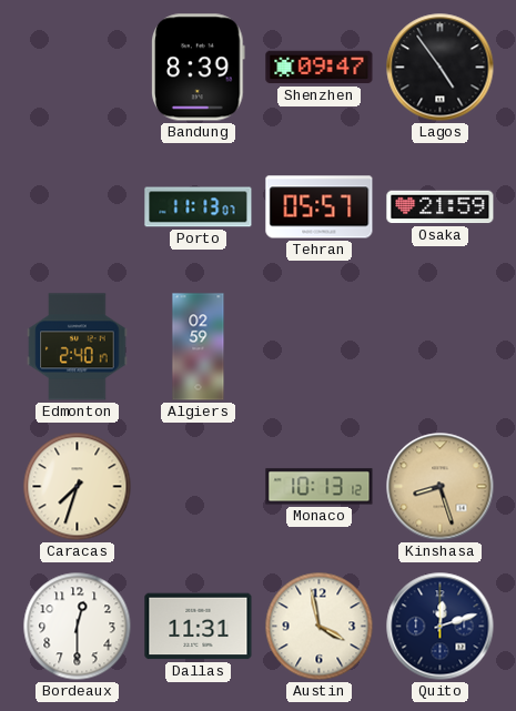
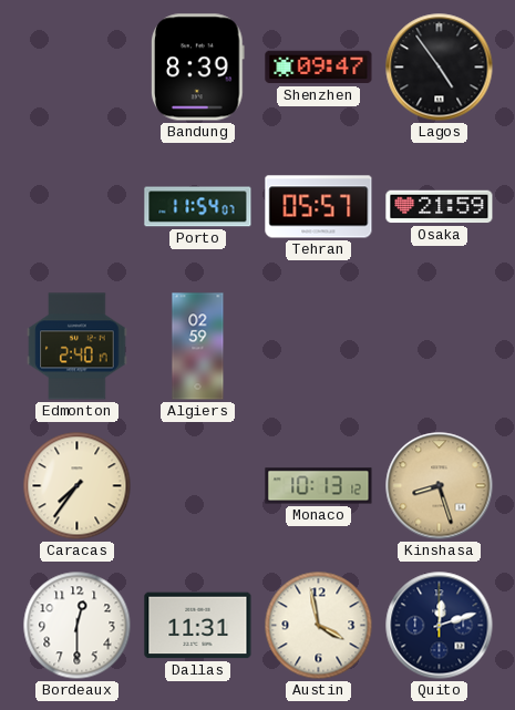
Porto: 11:13 -> 11:54
Caracas: 7:33 -> 7:36
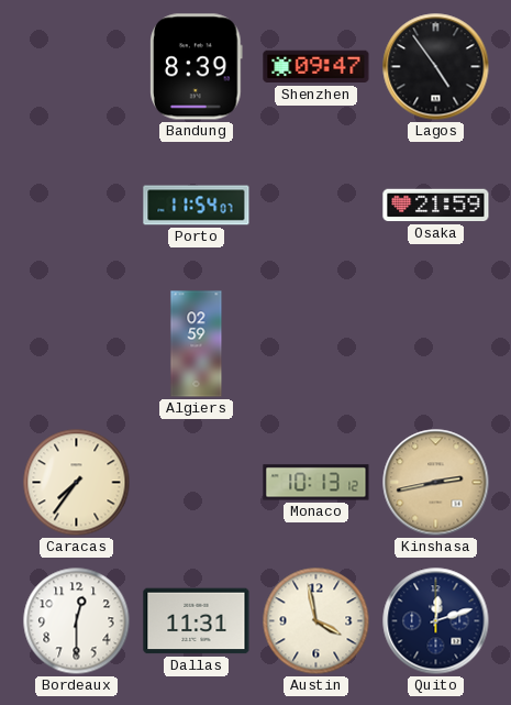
Tehran: 05:57 -> none
Edmonton: 2:40 -> none
Kinshasa: 8:27 -> 2:43
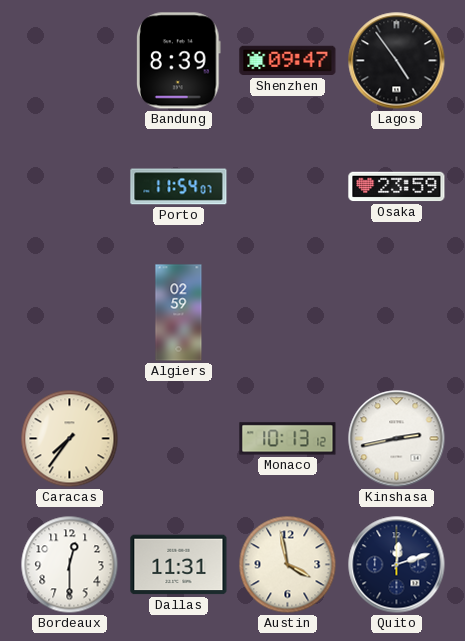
Osaka: 21:59 -> 23:59
Kinshasa dial: champagne -> white
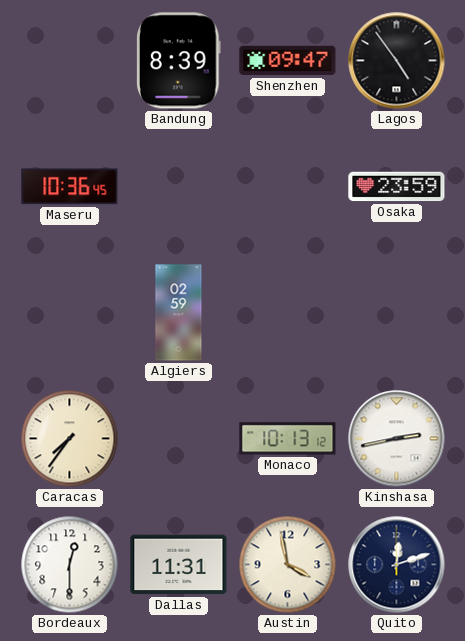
Maseru: none -> 10:36
Porto: 11:54 -> none
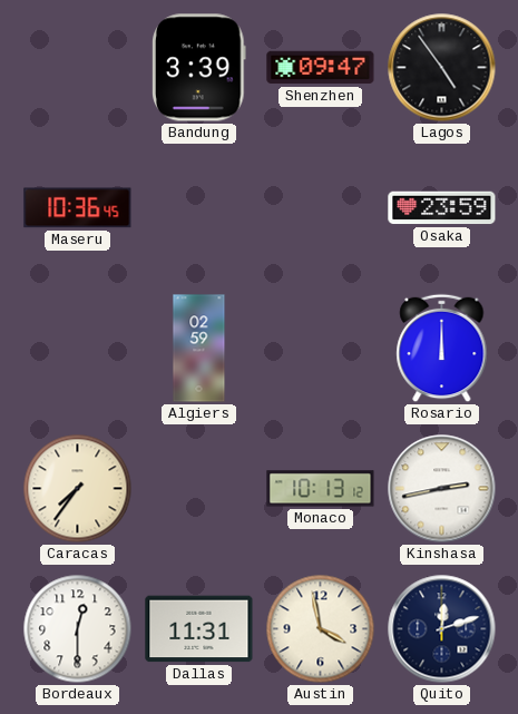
Bandung: 8:39 -> 3:39
Rosario: none -> 12:00
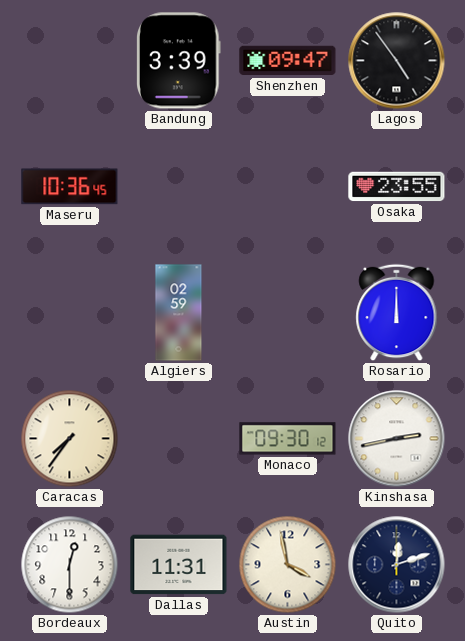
Osaka: 23:59 -> 23:55
Monaco: 10:13 -> 09:30
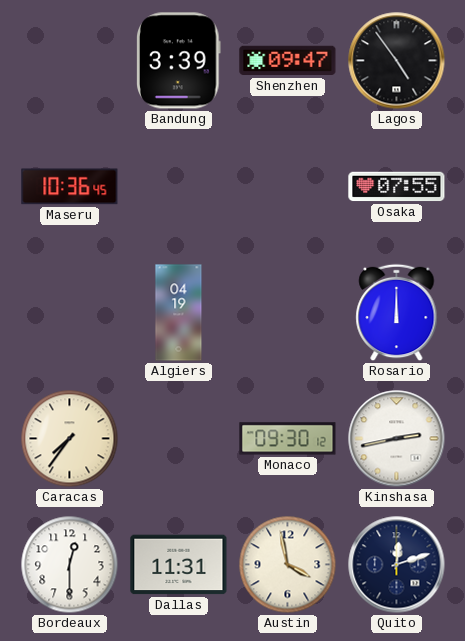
Osaka: 23:55 -> 07:55
Algiers: 02:59 -> 04:19
